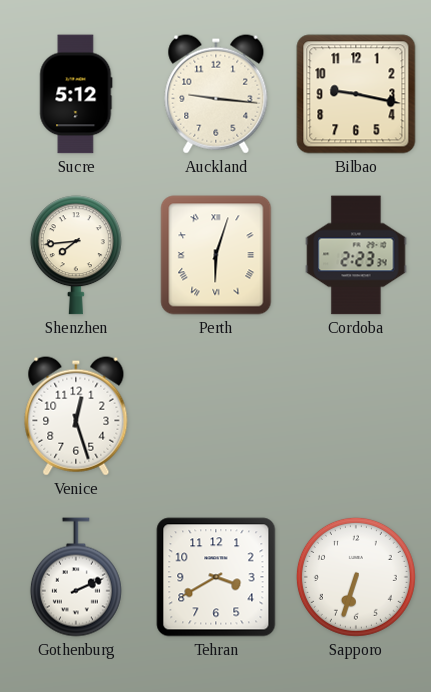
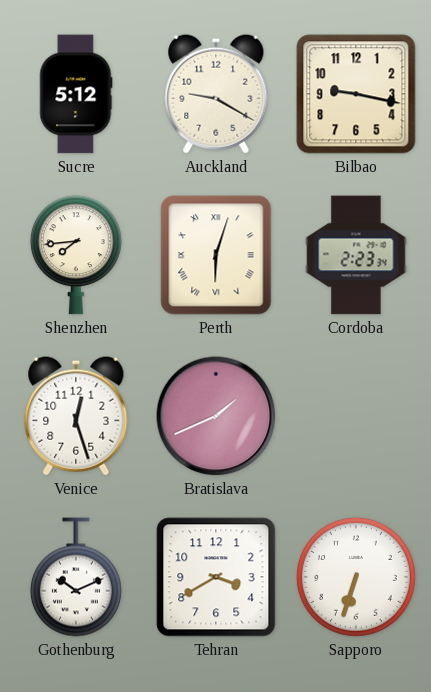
Auckland: 9:16 -> 9:20
Bratislava: none -> 1:41
Gothenburg: 2:11 -> 10:11
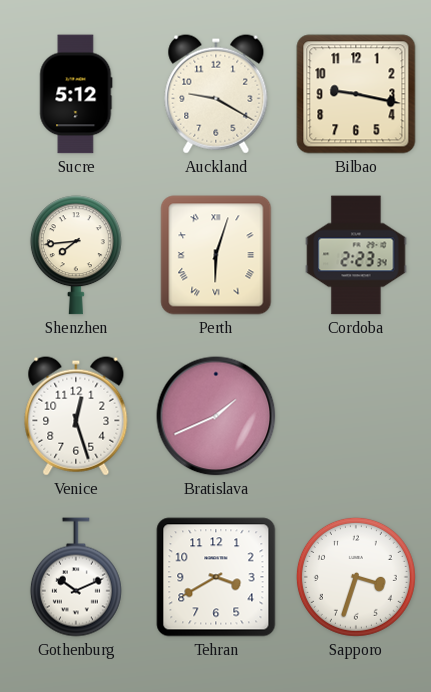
Sapporo: 6:33 -> 3:33
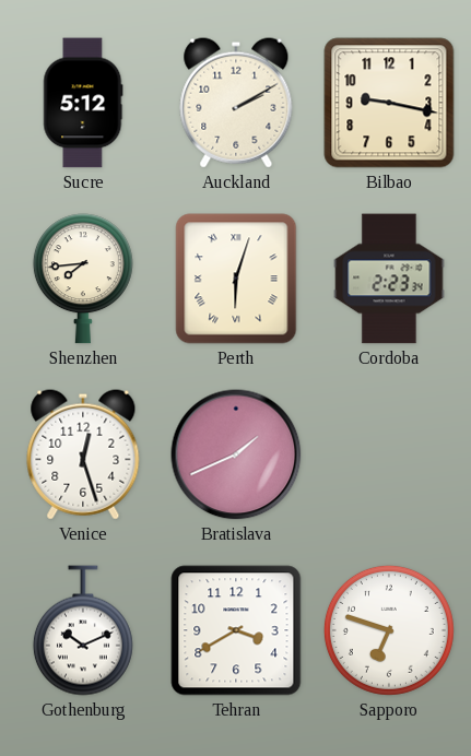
Auckland: 9:20 -> 2:10
Sapporo: 3:33 -> 6:48
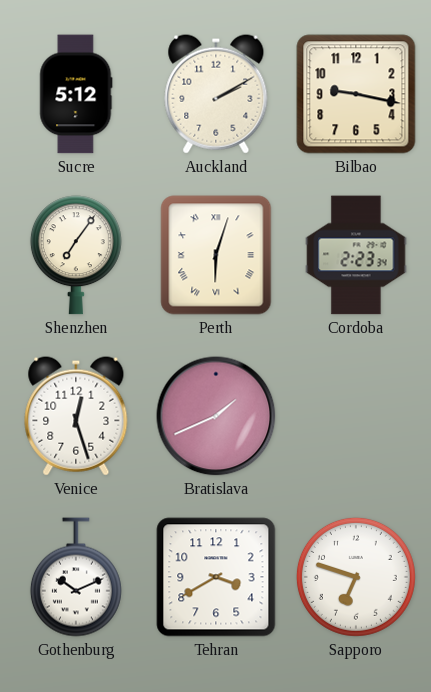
Shenzhen: 7:44 -> 7:06
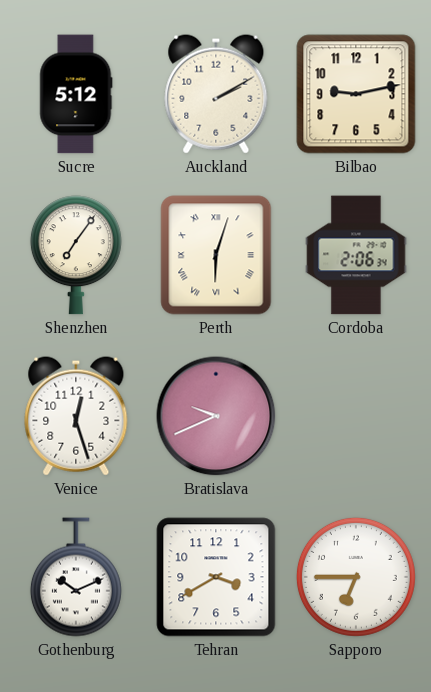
Bilbao: 9:17 -> 9:13
Cordoba: 2:23 -> 2:06
Bratislava: 1:41 -> 9:41
Sapporo: 6:48 -> 6:45
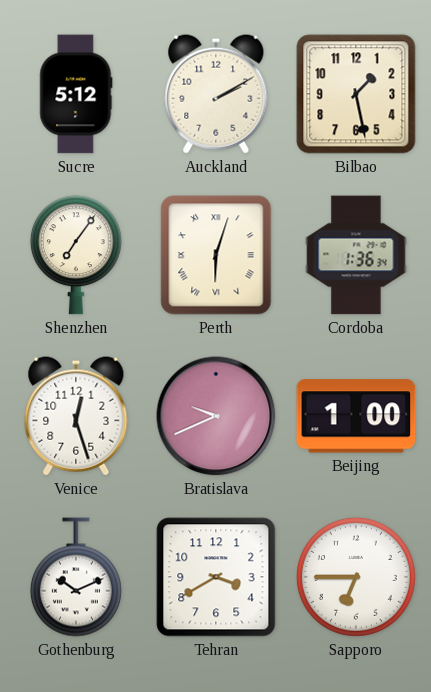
Bilbao: 9:13 -> 1:28
Cordoba: 2:06 -> 1:36
Beijing: none -> 1:00
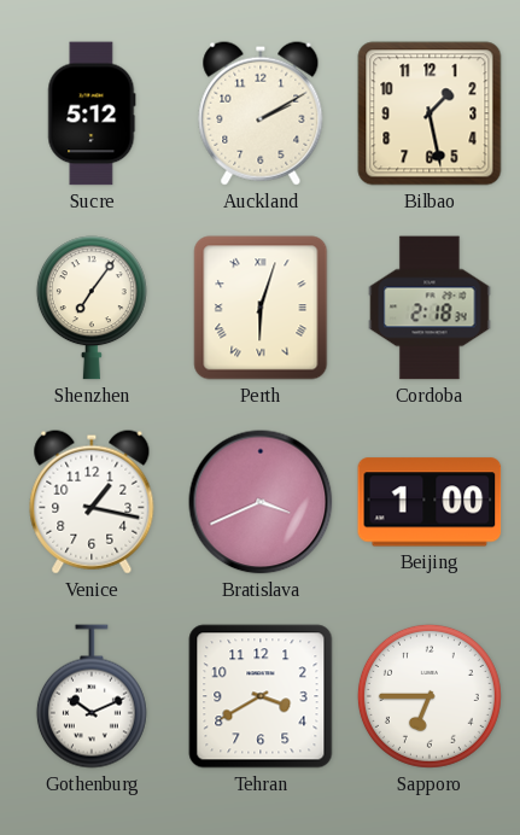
Cordoba: 1:36 -> 2:18
Venice: 12:27 -> 1:17
Bratislava: 9:41 -> 3:41
